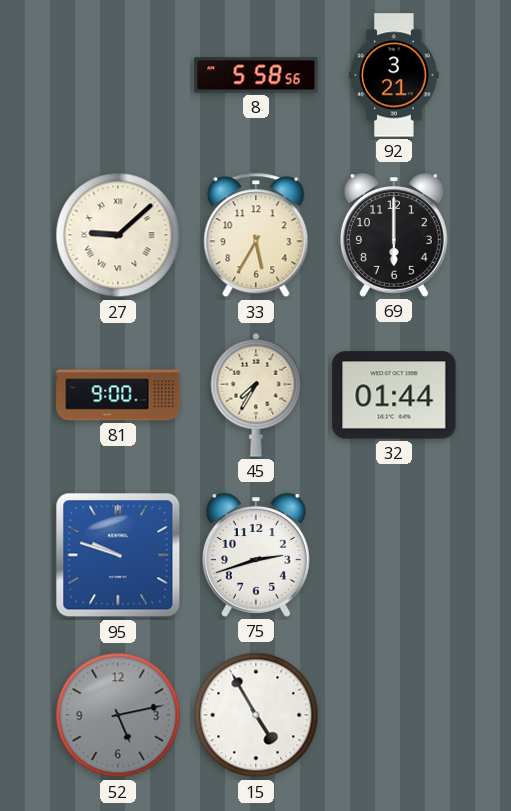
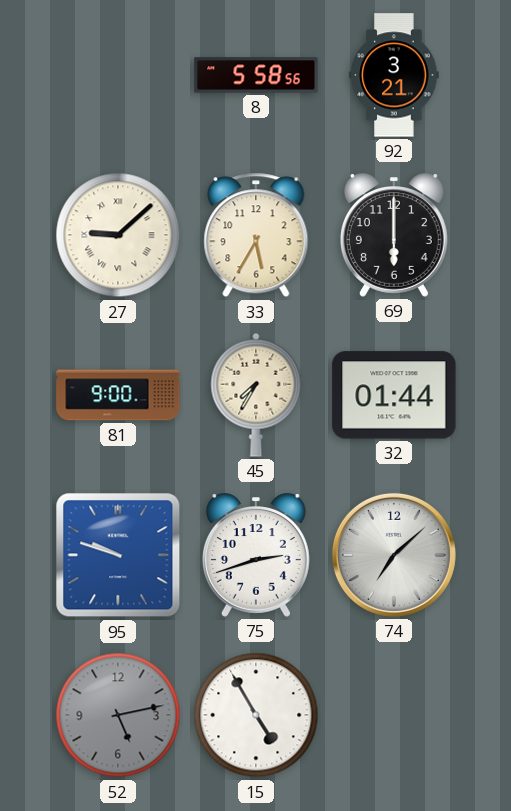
74: none -> 7:08
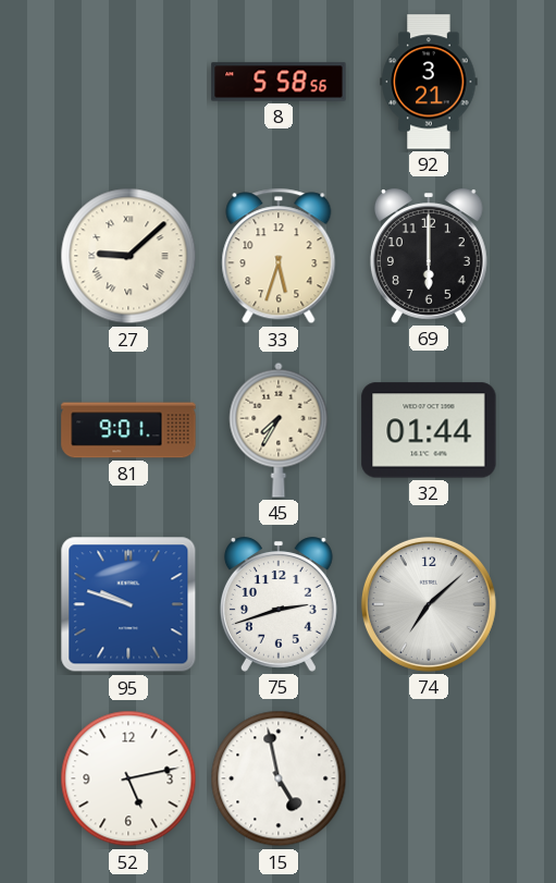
33: 5:35 -> 5:33
81: 9:00 -> 9:01
52 dial: grey -> white
15: 4:55 -> 4:58
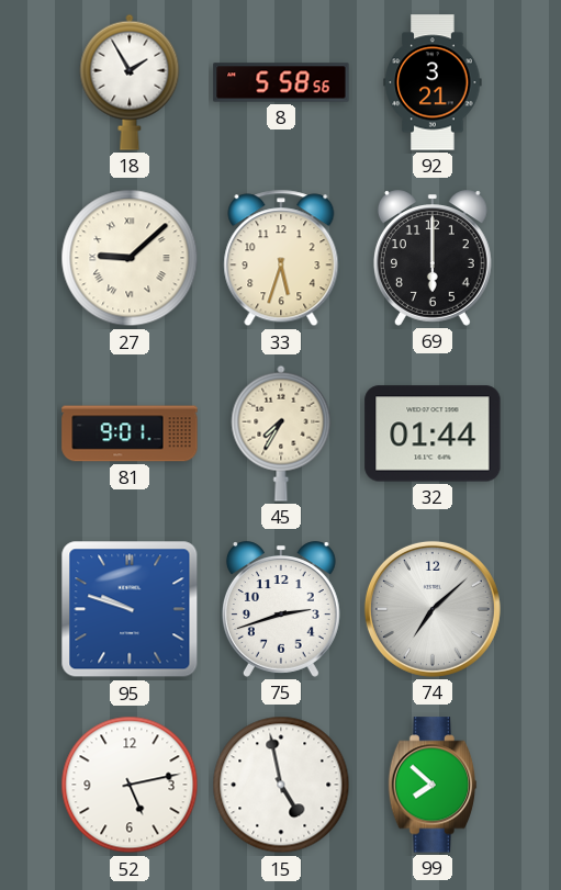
18: none -> 1:55
99: none -> 7:52
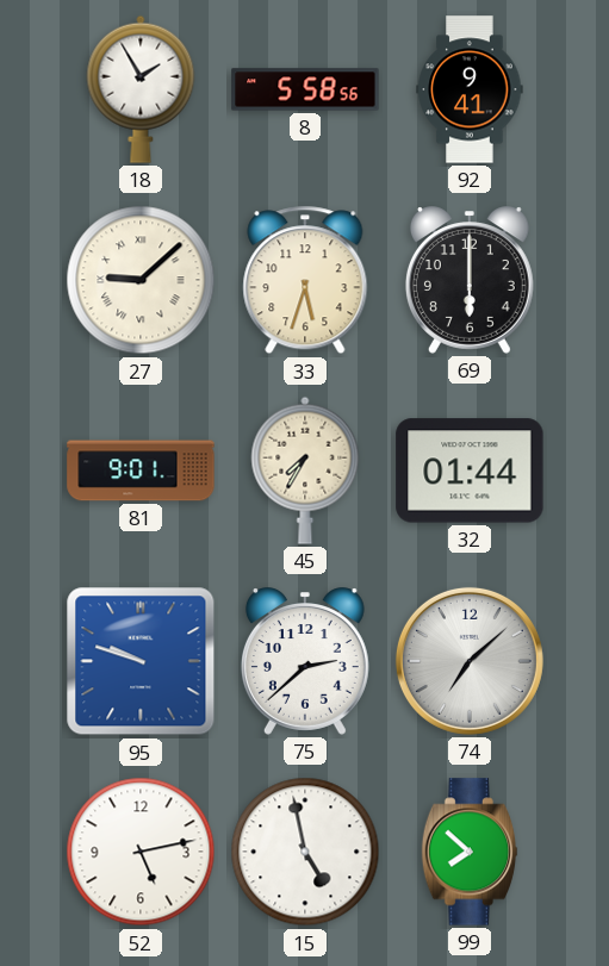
92: 3:21 -> 9:41
75: 2:42 -> 2:38
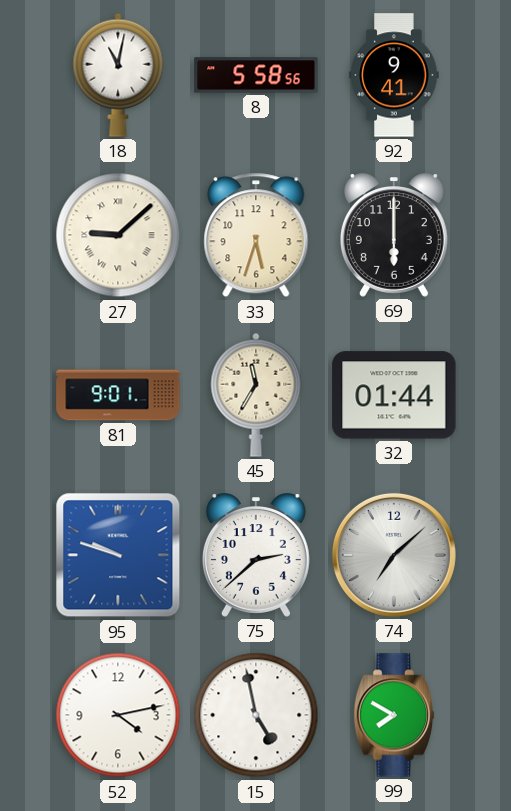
18: 1:55 -> 11:02
45: 7:35 -> 11:35
52: 5:13 -> 4:13
99: 7:52 -> 7:50
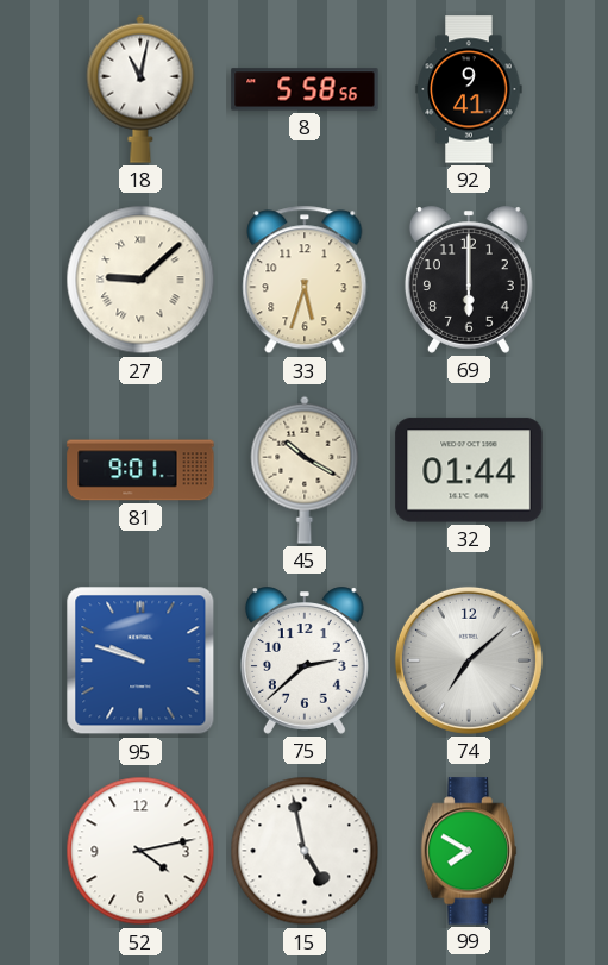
45: 11:35 -> 10:20
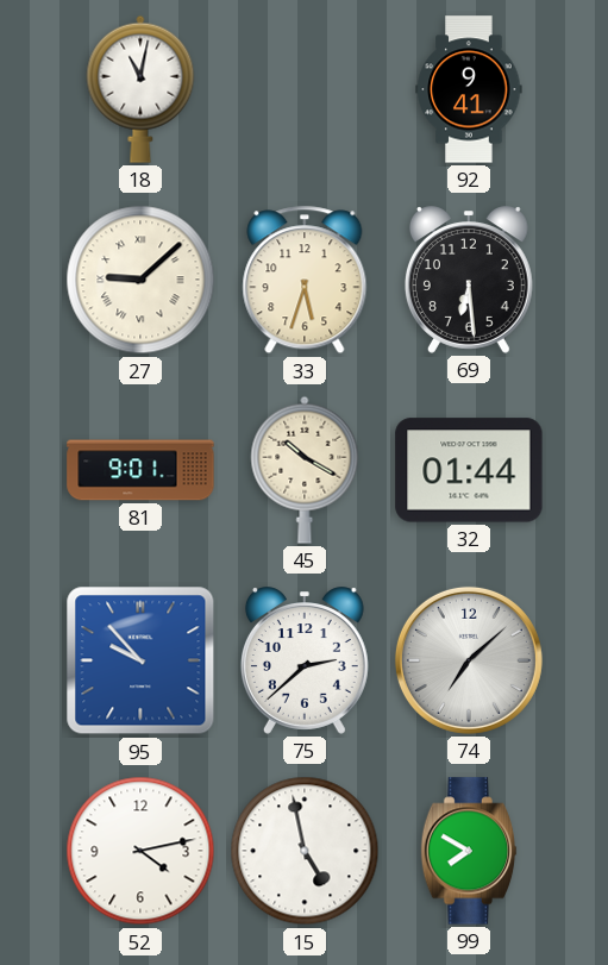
8: 5:58 -> none
69: 6:00 -> 6:29
95: 9:48 -> 9:53
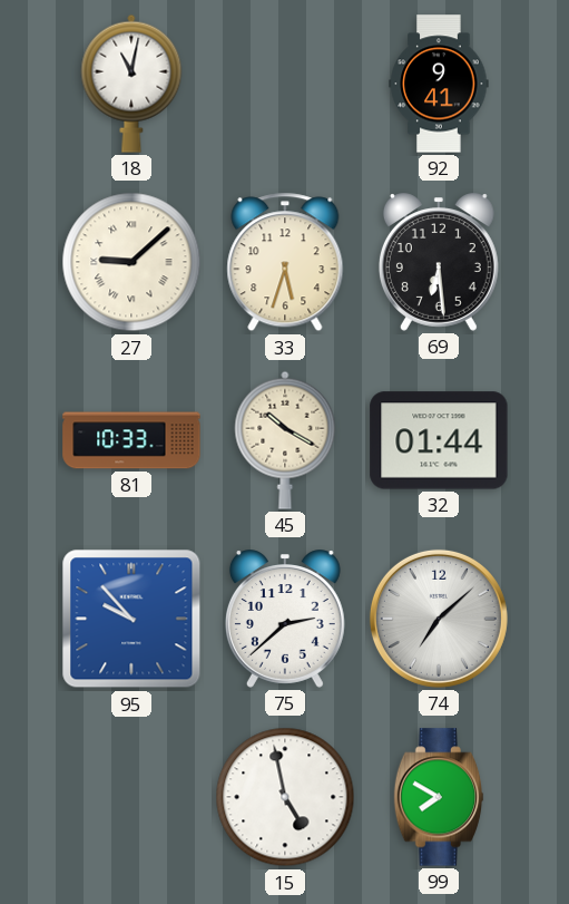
81: 9:01 -> 10:33
52: 4:13 -> none
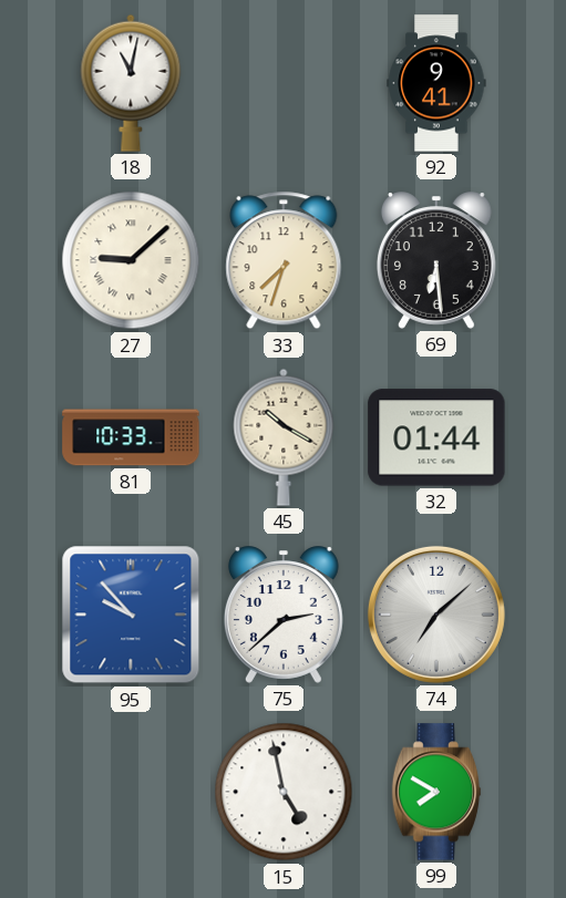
33: 5:33 -> 7:33
